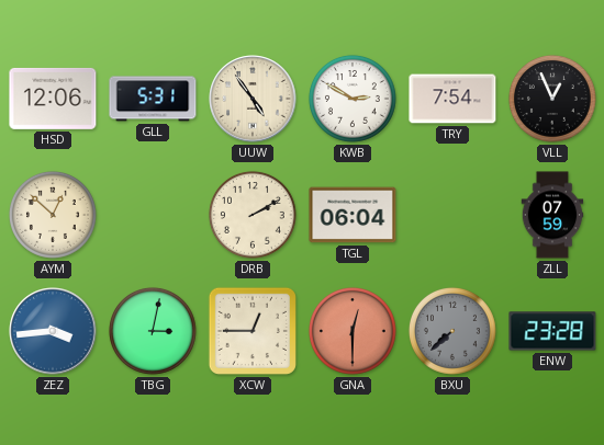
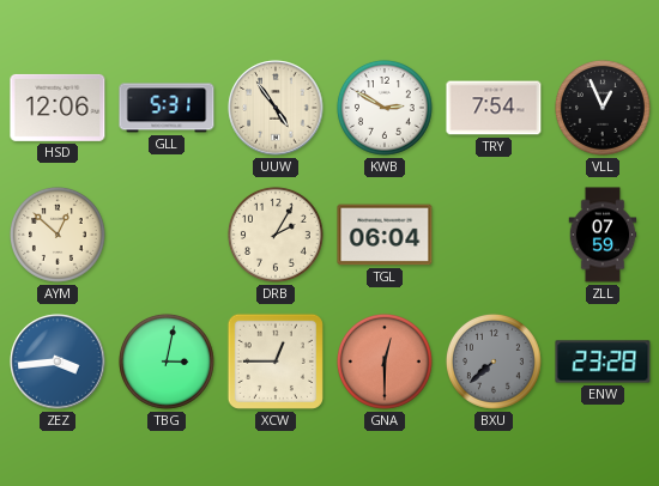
DRB: 2:10 -> 2:05
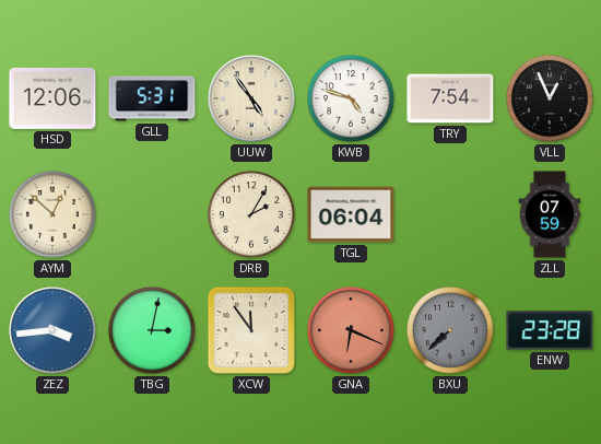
KWB: 2:50 -> 4:48
XCW: 12:45 -> 11:54
GNA: 12:30 -> 6:19
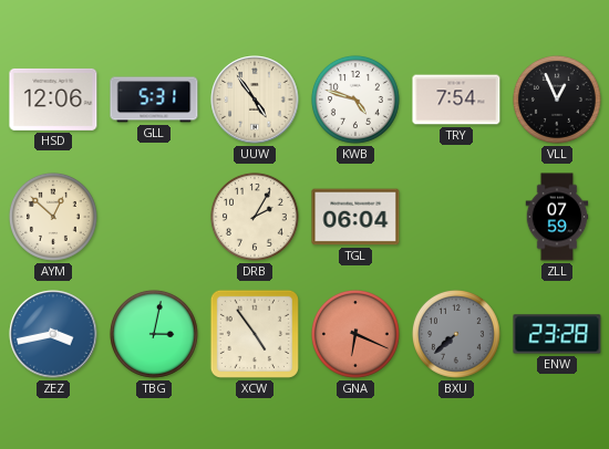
ZEZ: 3:44 -> 3:43
XCW: 11:54 -> 4:54
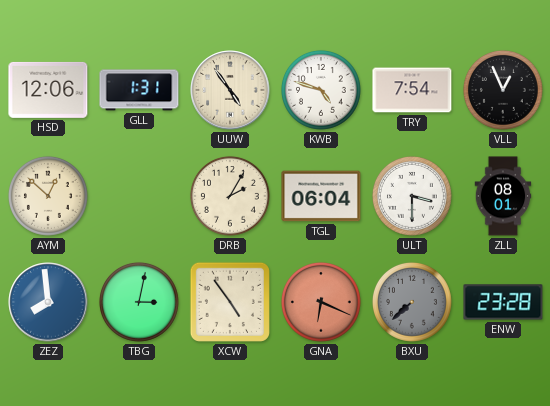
GLL: 5:31 -> 1:31
ULT: none -> 3:30
ZLL: 07:59 -> 08:01
ZEZ: 3:43 -> 7:59
